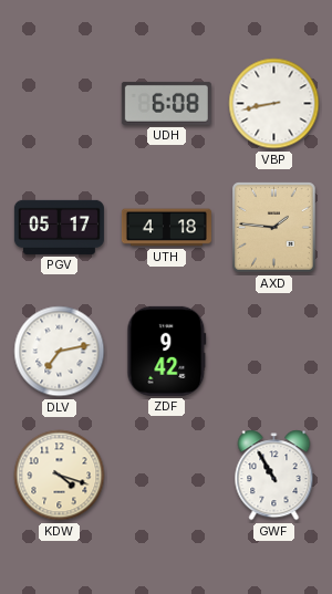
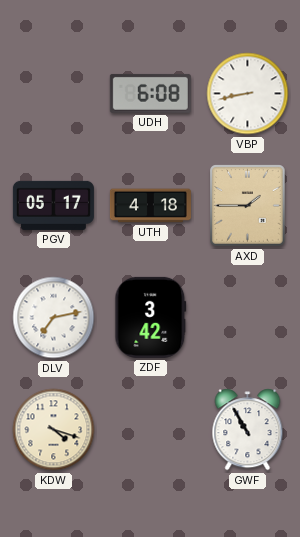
AXD: 1:46 -> 1:45
ZDF: 9:42 -> 3:42
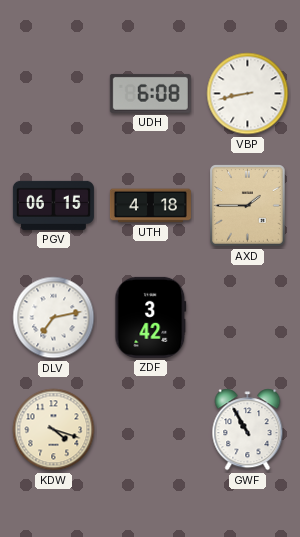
PGV: 05:17 -> 06:15
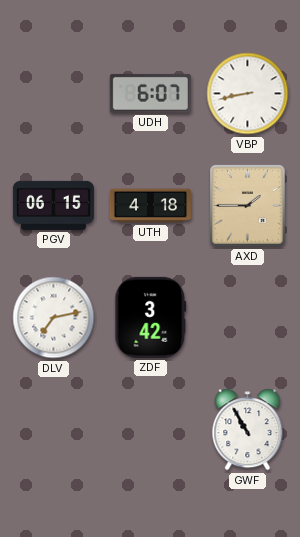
UDH: 6:08 -> 6:07
KDW: 4:18 -> none
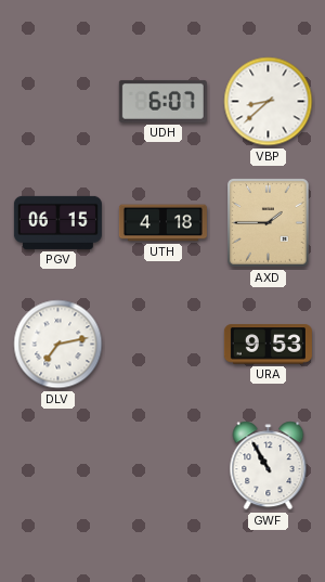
VBP: 8:43 -> 8:38
ZDF: 3:42 -> none
URA: none -> 9:53
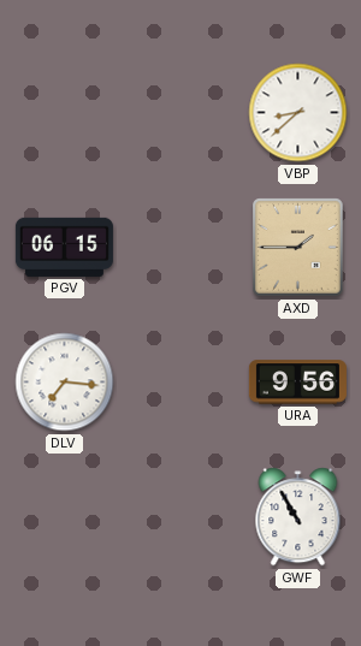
UDH: 6:07 -> none
UTH: 4:18 -> none
DLV: 7:13 -> 7:16
URA: 9:53 -> 9:56
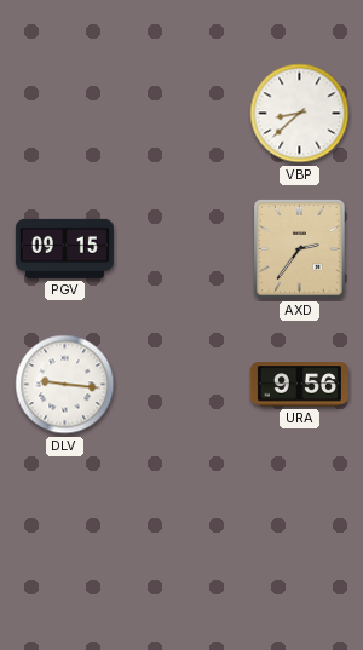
PGV: 06:15 -> 09:15
AXD: 1:45 -> 2:36
DLV: 7:16 -> 9:16
GWF: 10:55 -> none
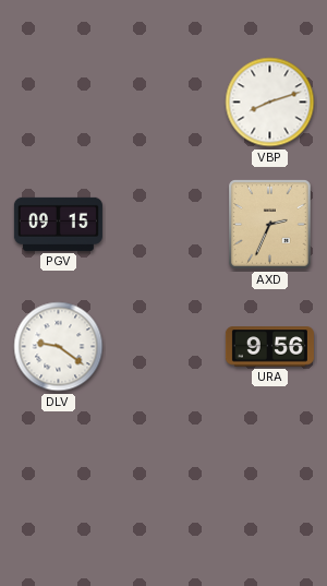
VBP: 8:38 -> 8:12
AXD: 2:36 -> 2:34
DLV: 9:16 -> 9:21
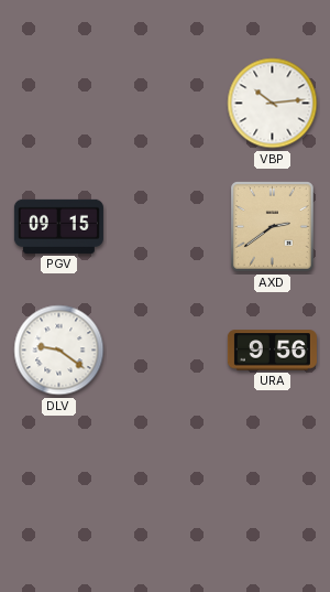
VBP: 8:12 -> 10:14
AXD: 2:34 -> 2:39
